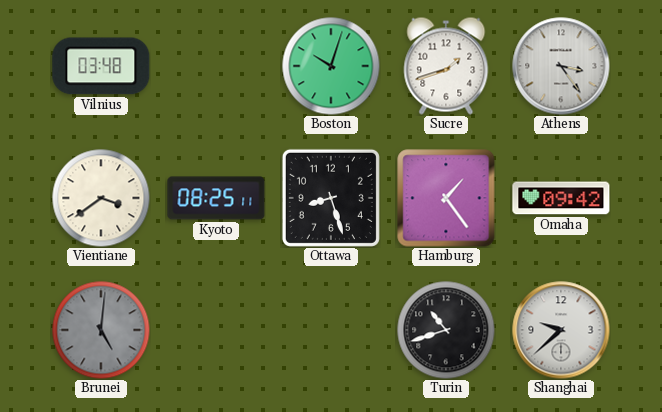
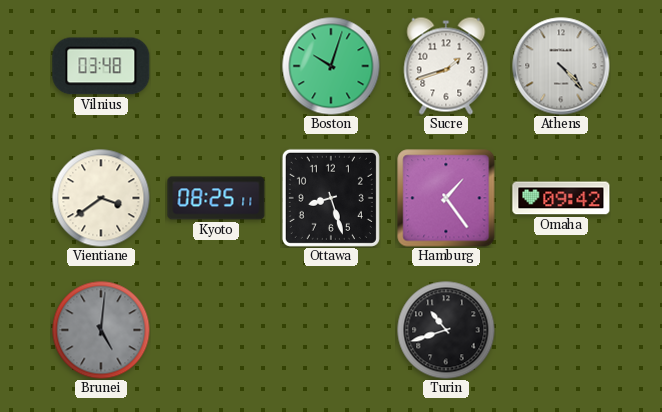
Athens: 3:24 -> 4:23
Shanghai: 9:38 -> none
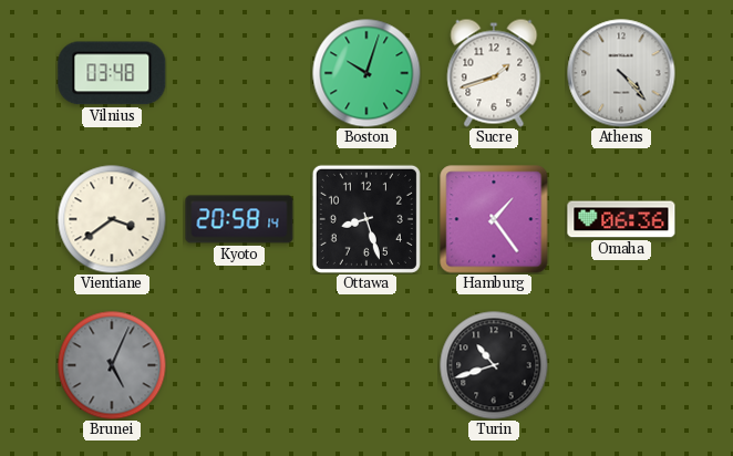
Kyoto: 08:25 -> 20:58
Omaha: 09:42 -> 06:36
Brunei: 5:01 -> 5:04
